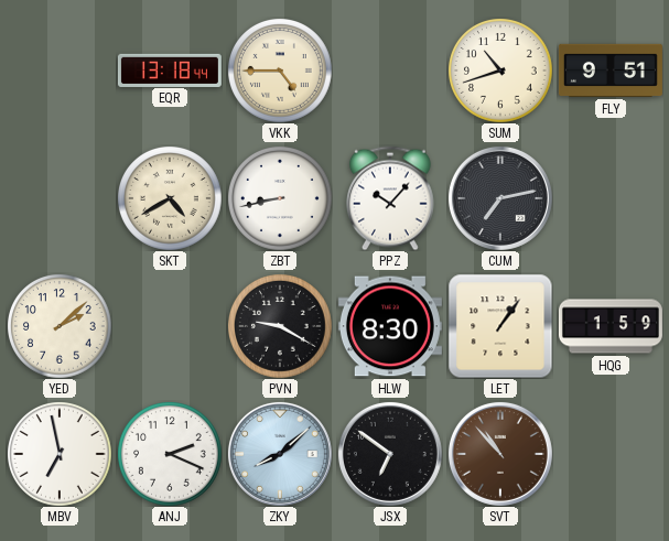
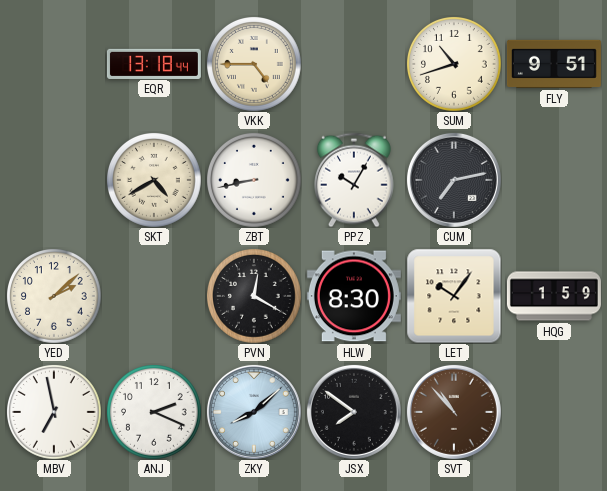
PPZ: 10:07 -> 10:05
PVN: 9:20 -> 12:20
LET: 1:06 -> 10:06
JSX: 6:51 -> 7:51
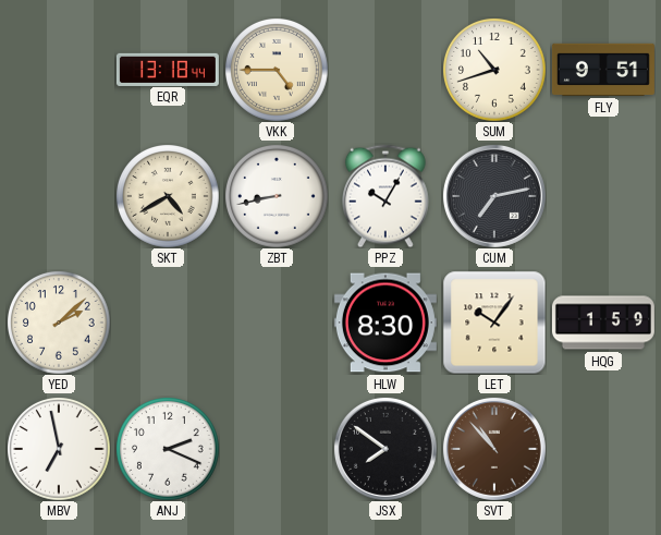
PVN: 12:20 -> none
ZKY: 8:08 -> none
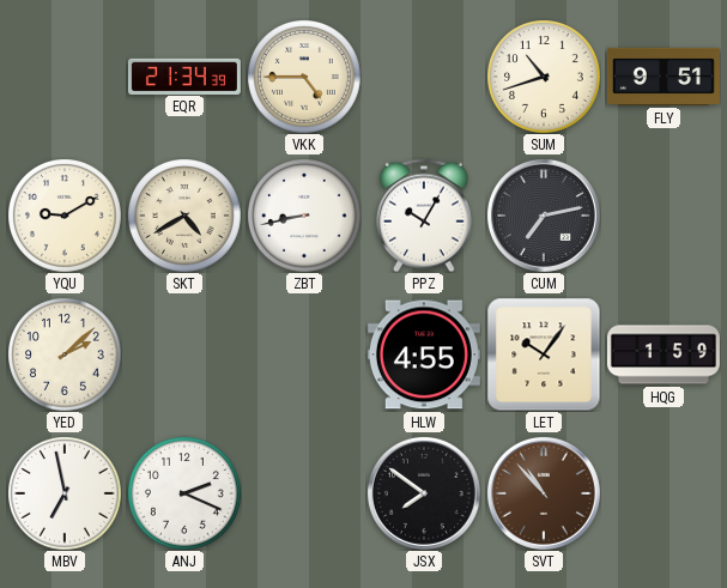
EQR: 13:18 -> 21:34
YQU: none -> 9:10
HLW: 8:30 -> 4:55
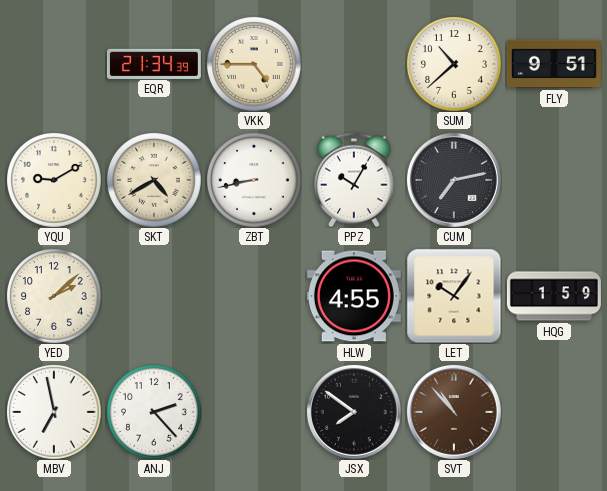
SUM: 10:42 -> 10:38
ANJ: 2:19 -> 2:23
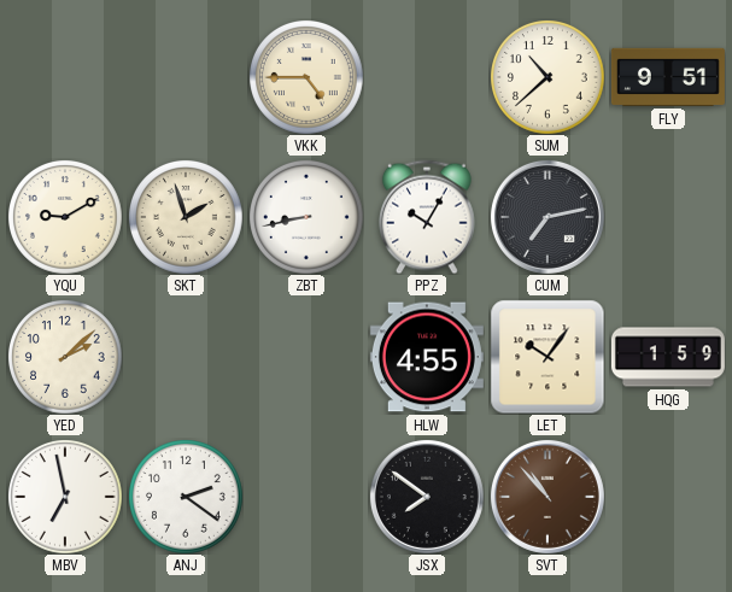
EQR: 21:34 -> none
SKT: 4:40 -> 1:57
ANJ: 2:23 -> 2:21
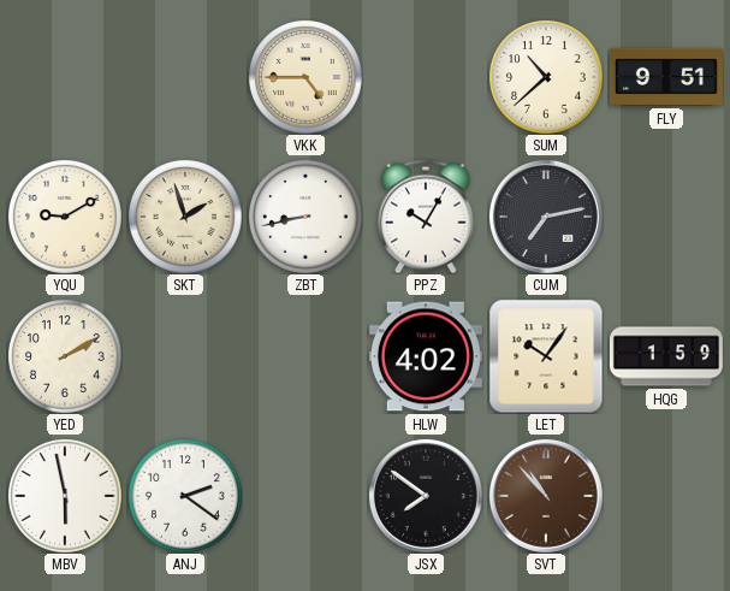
YED: 2:08 -> 2:10
HLW: 4:55 -> 4:02
MBV: 6:58 -> 5:58
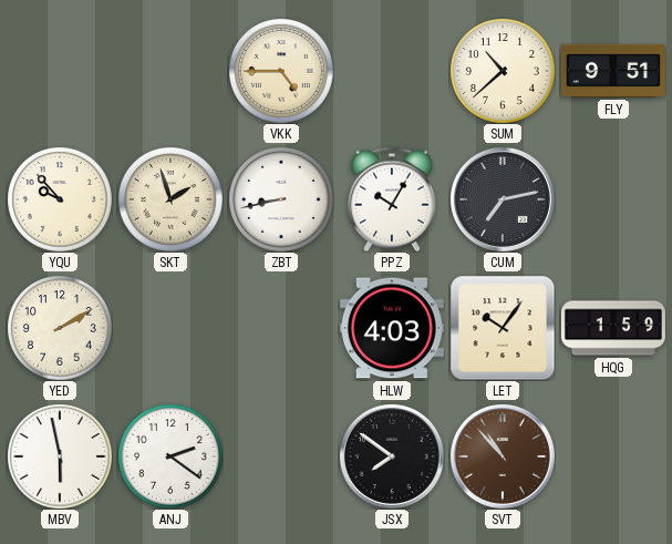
YQU: 9:10 -> 9:53
HLW: 4:02 -> 4:03
